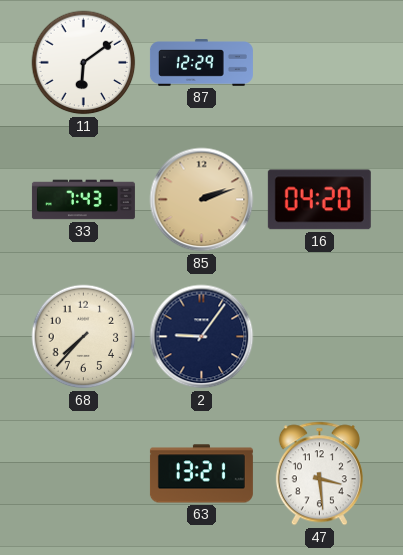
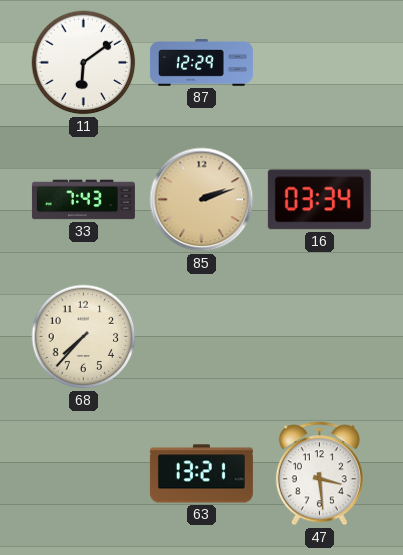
16: 04:20 -> 03:34
2: 9:06 -> none
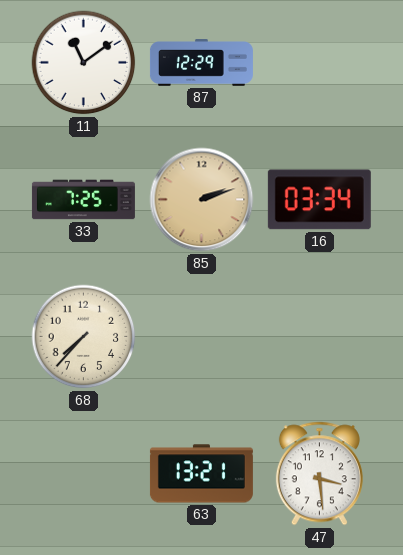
11: 6:09 -> 11:09
33: 7:43 -> 7:25
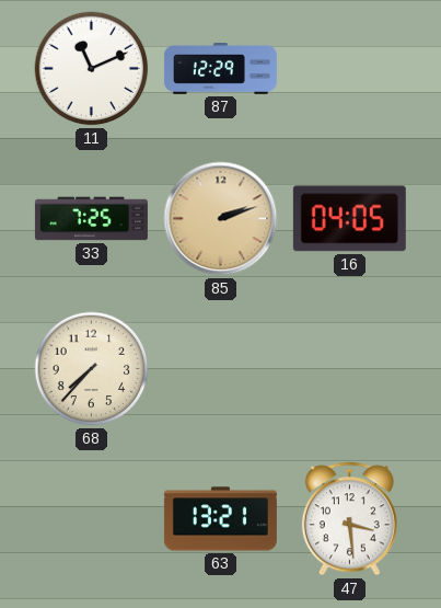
11: 11:09 -> 11:11
16: 03:34 -> 04:05
